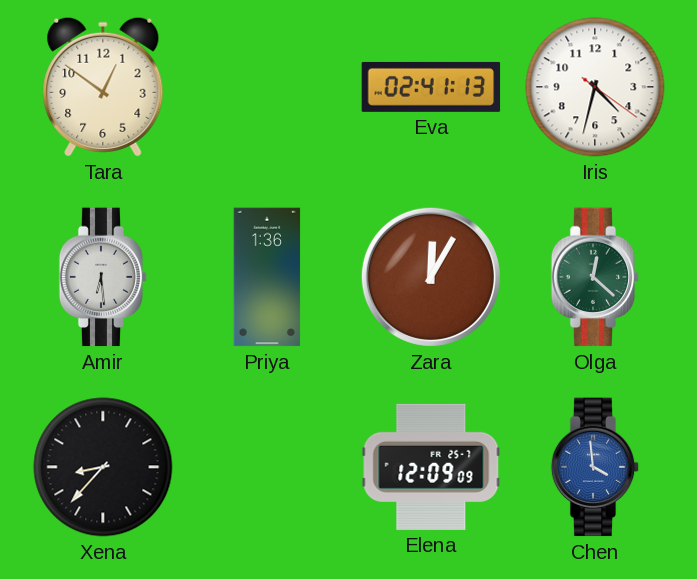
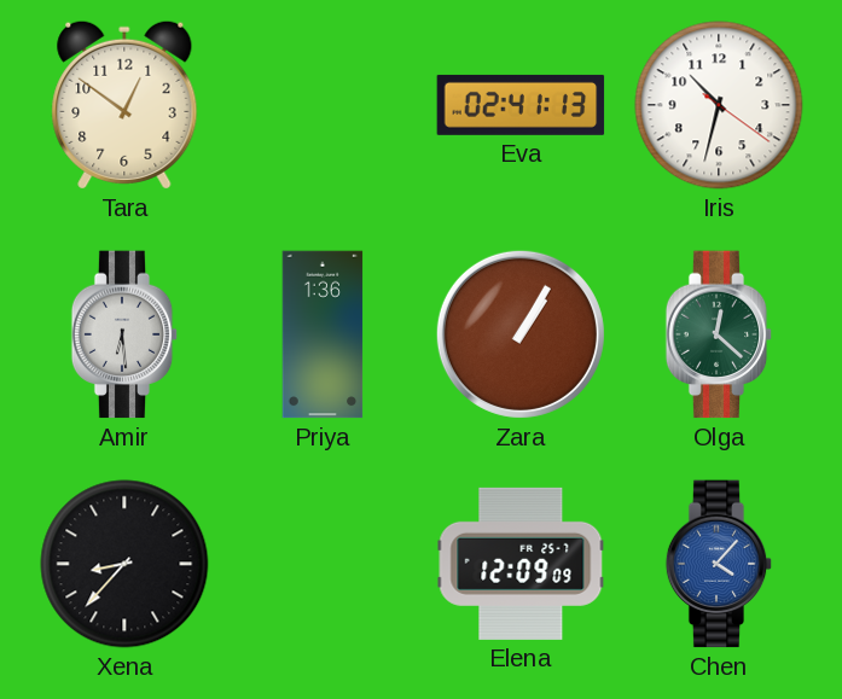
Iris: 4:32 -> 10:32
Zara: 12:05 -> 1:05
Chen: 3:59 -> 4:07
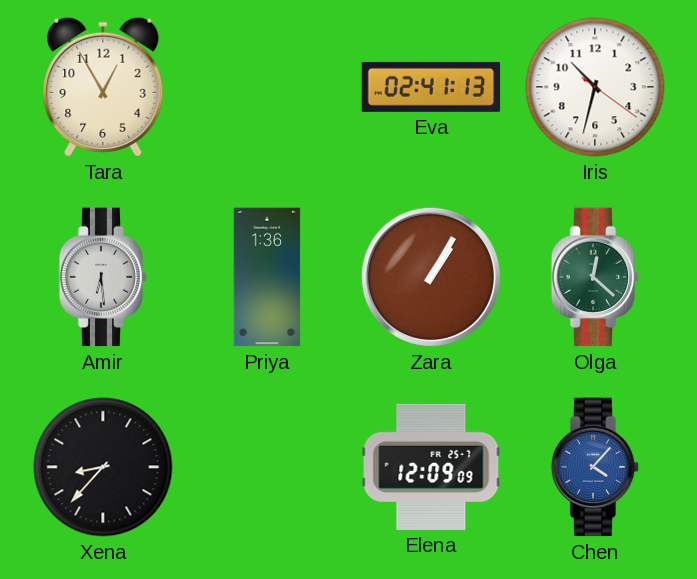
Tara: 12:51 -> 12:55
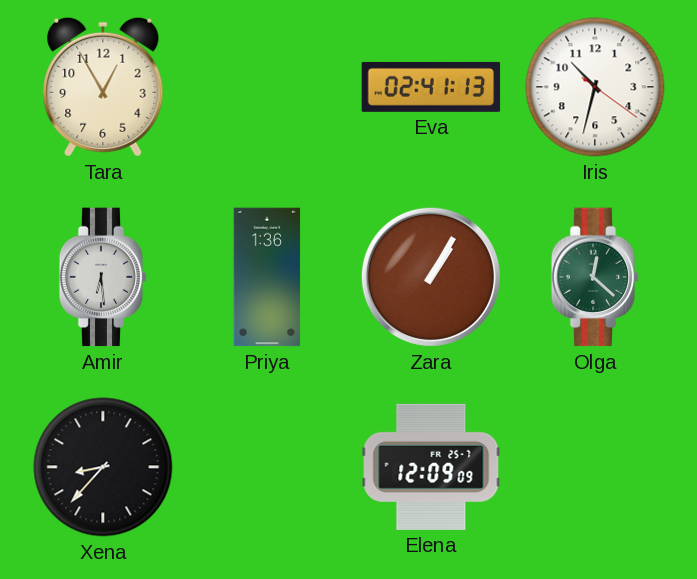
Chen: 4:07 -> none
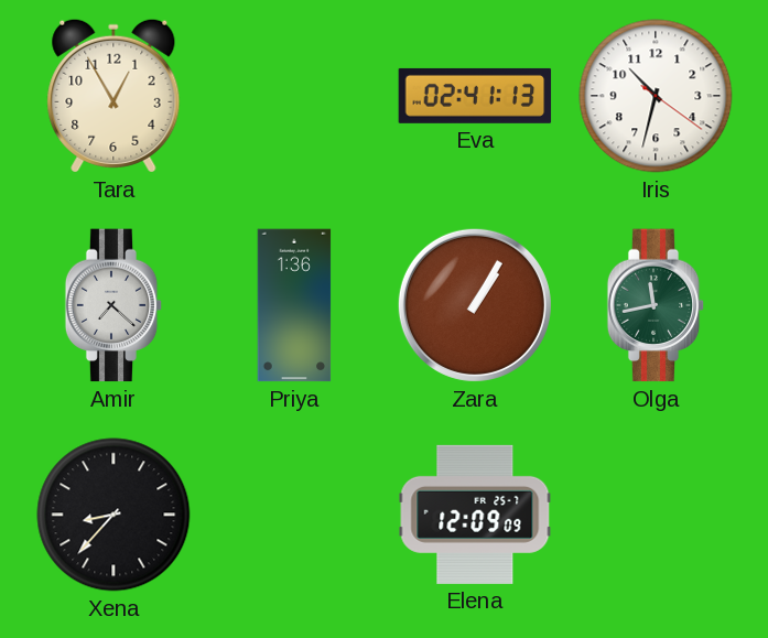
Amir: 6:29 -> 7:22
Olga: 12:22 -> 11:43
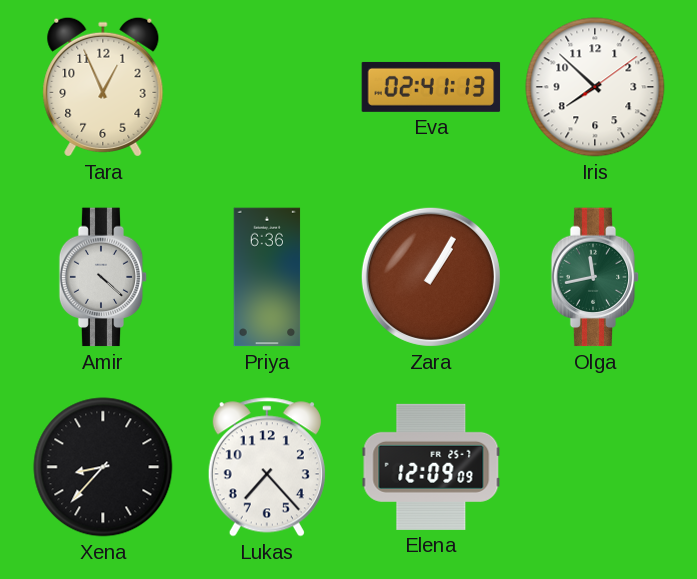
Tara: 12:55 -> 12:56
Iris: 10:32 -> 7:52
Amir: 7:22 -> 4:22
Priya: 1:36 -> 6:36
Lukas: none -> 7:23
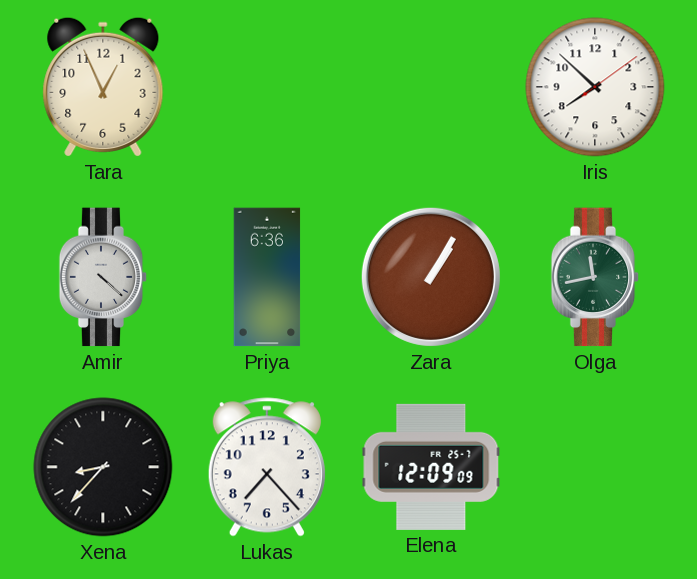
Eva: 02:41 -> none
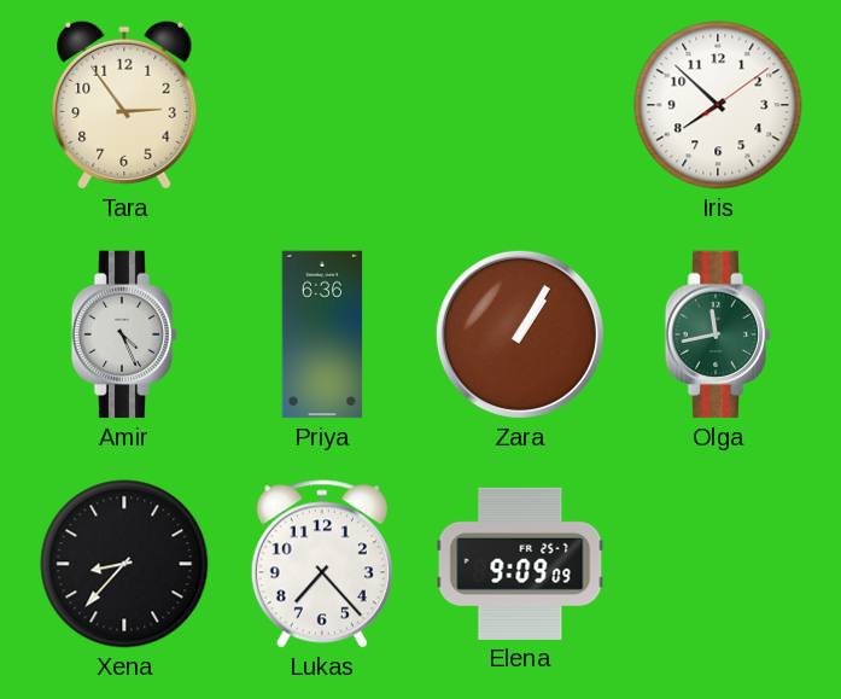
Tara: 12:56 -> 2:54
Amir: 4:22 -> 4:26
Elena: 12:09 -> 9:09
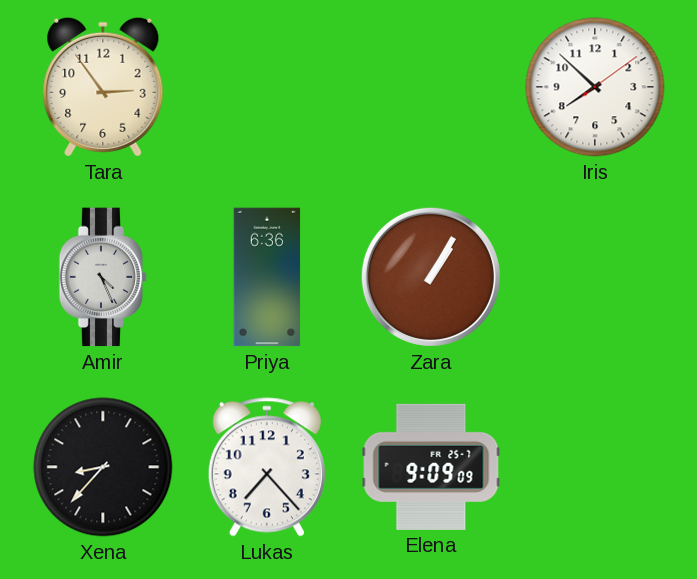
Olga: 11:43 -> none
